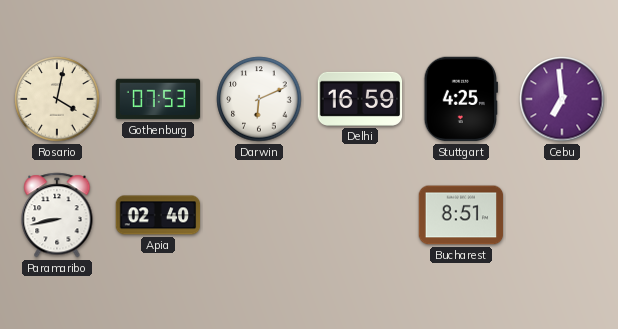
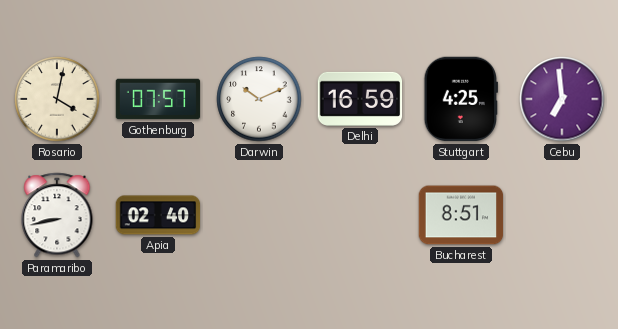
Gothenburg: 07:53 -> 07:57
Darwin: 6:11 -> 10:11
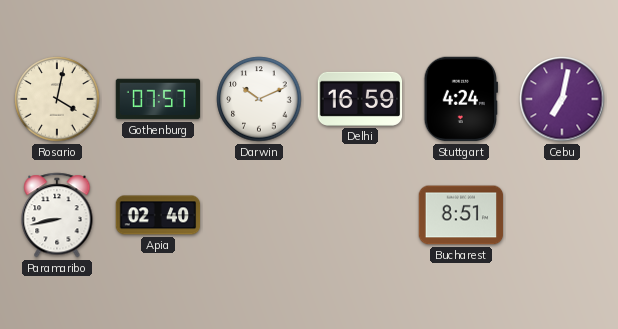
Stuttgart: 4:25 -> 4:24
Cebu: 6:59 -> 7:02
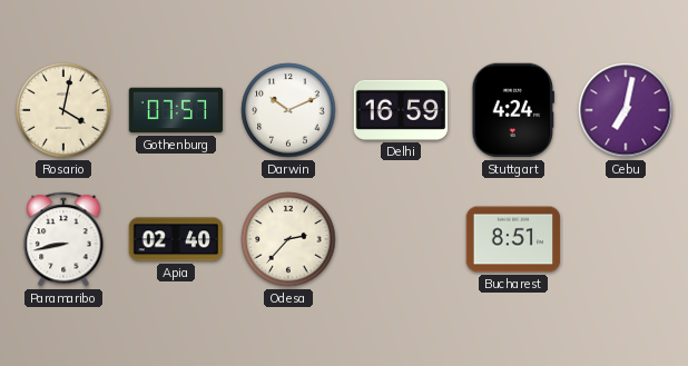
Odesa: none -> 2:37
